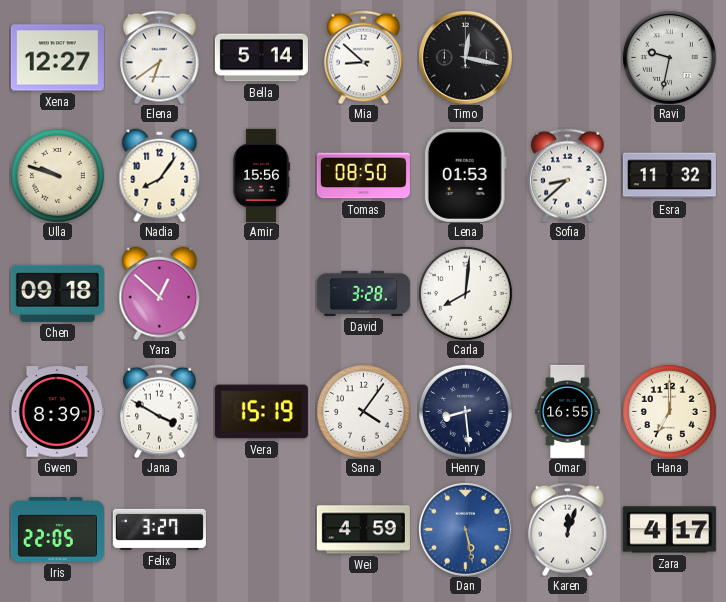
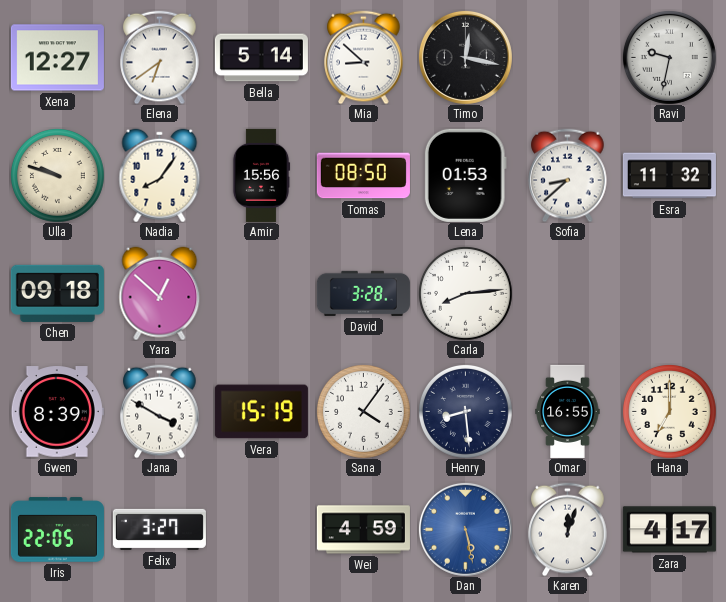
Carla: 8:01 -> 8:14
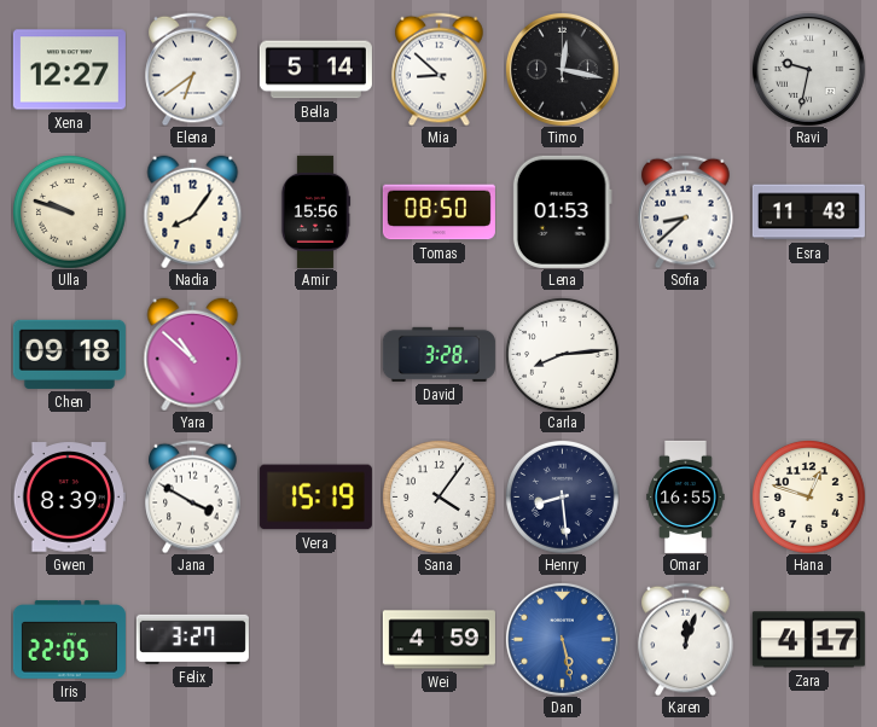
Esra: 11:32 -> 11:43
Yara: 12:52 -> 10:52
Hana: 7:00 -> 12:48
